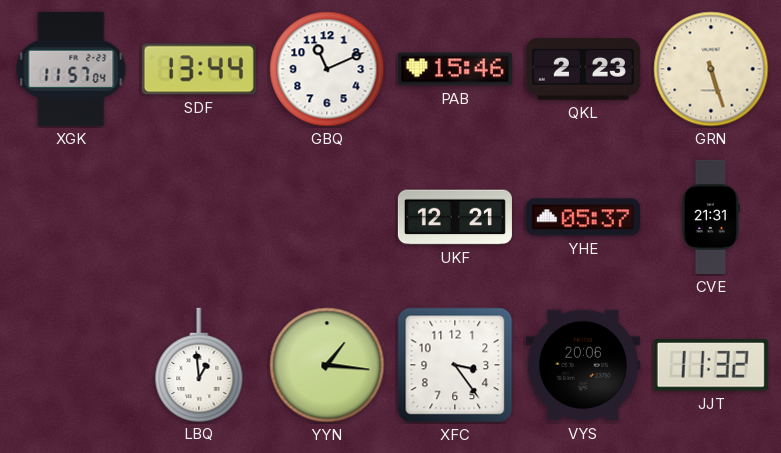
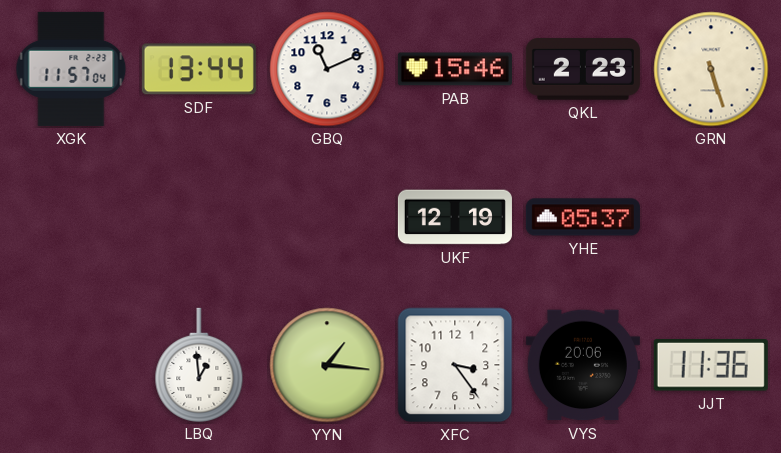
UKF: 12:21 -> 12:19
CVE: 21:31 -> none
JJT: 11:32 -> 11:36
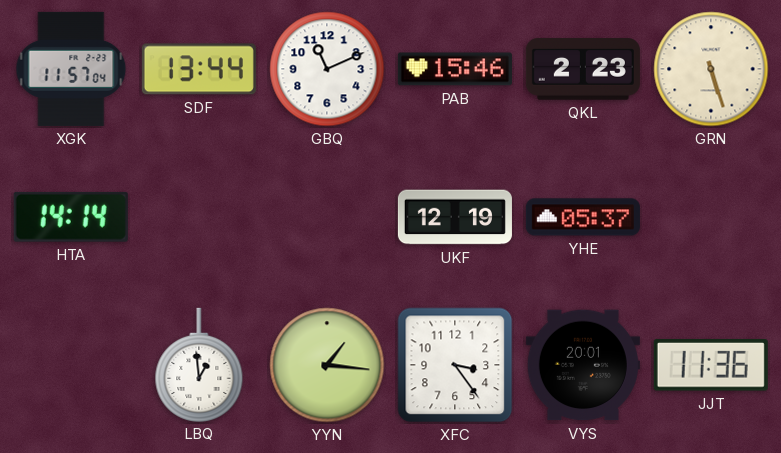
HTA: none -> 14:14
VYS: 20:06 -> 20:01
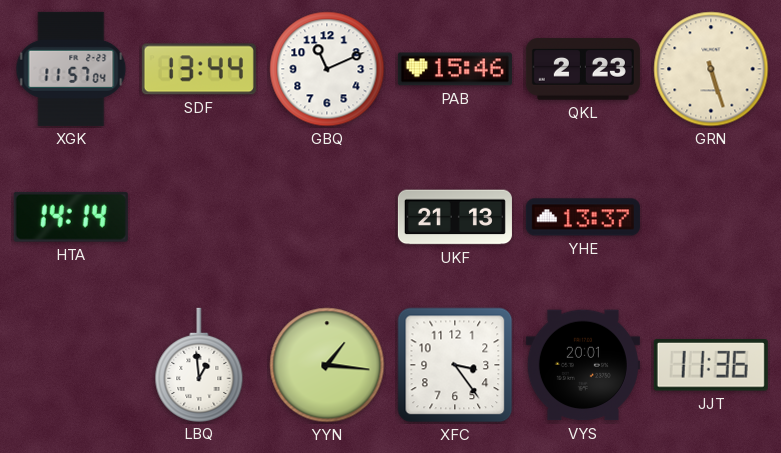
UKF: 12:19 -> 21:13
YHE: 05:37 -> 13:37
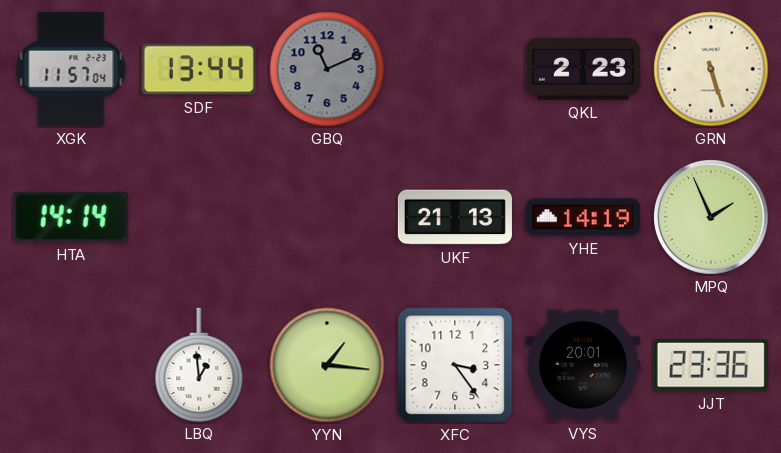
GBQ dial: white -> grey
PAB: 15:46 -> none
YHE: 13:37 -> 14:19
MPQ: none -> 1:56
JJT: 11:36 -> 23:36
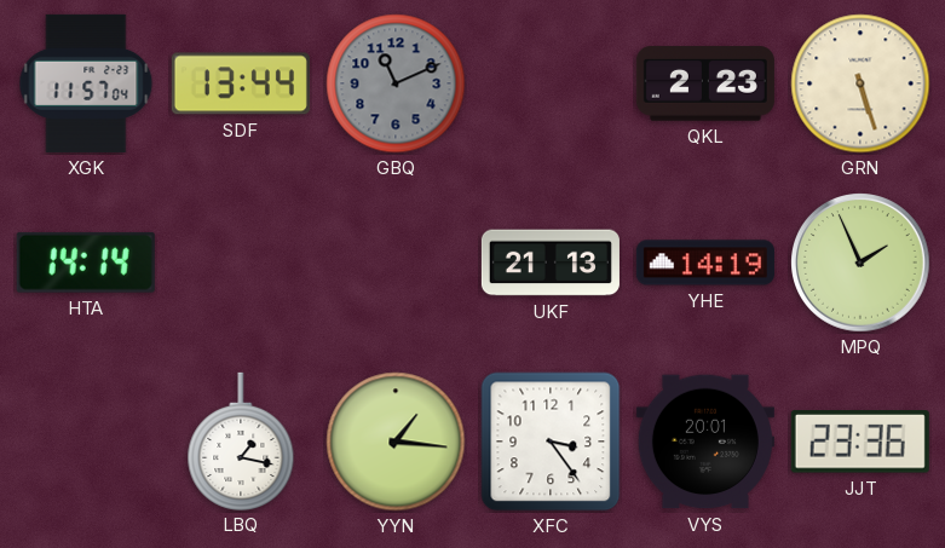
LBQ: 12:59 -> 1:17
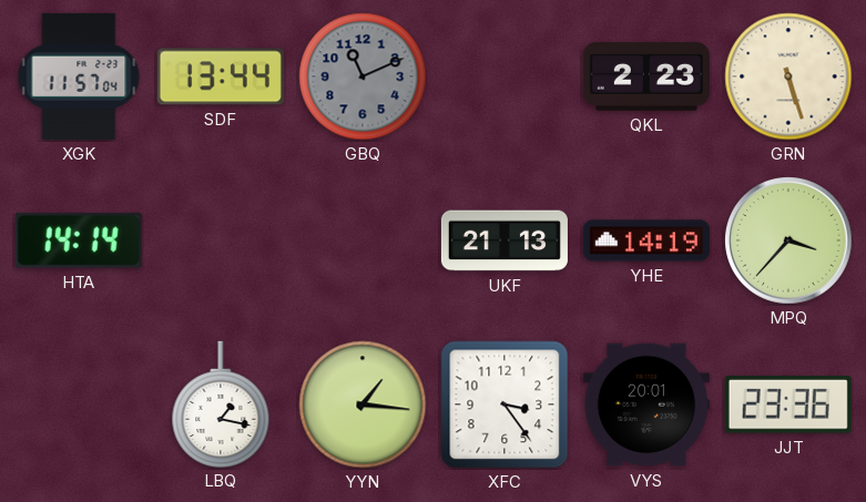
MPQ: 1:56 -> 3:37
